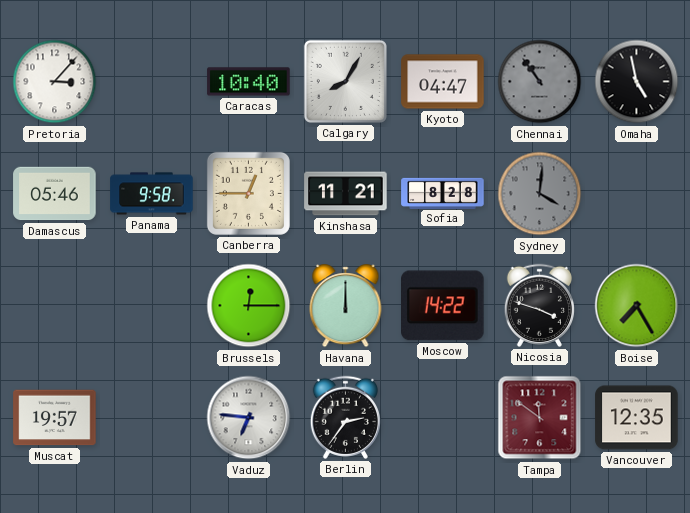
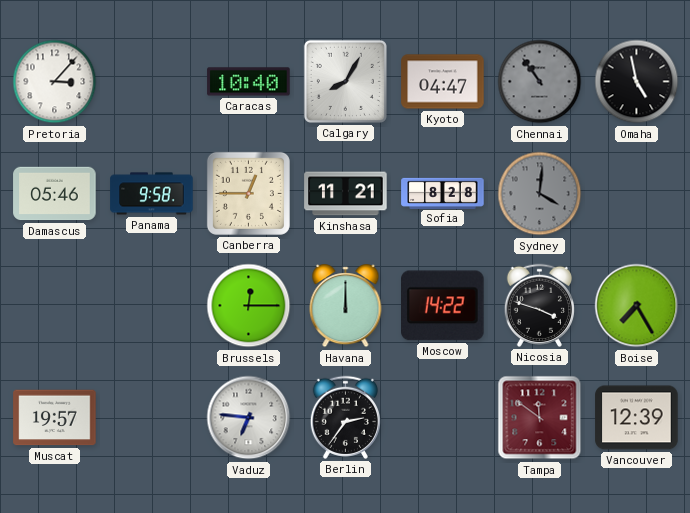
Vancouver: 12:35 -> 12:39
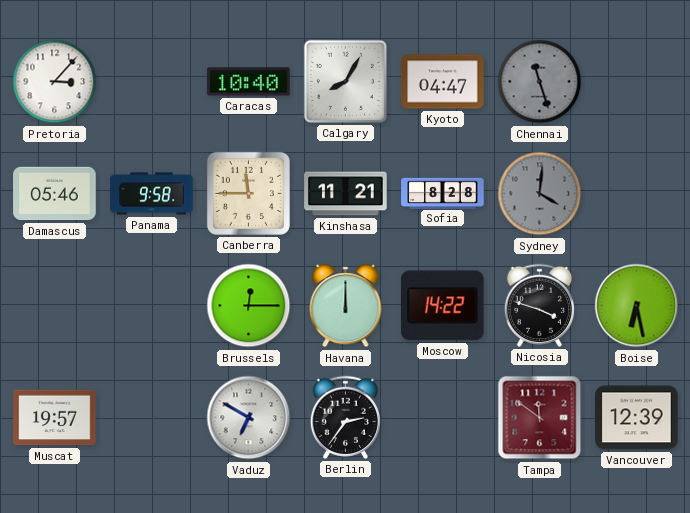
Chennai: 10:54 -> 11:27
Omaha: 4:58 -> none
Canberra: 12:45 -> 11:45
Boise: 7:25 -> 6:28
Vaduz: 6:46 -> 6:50
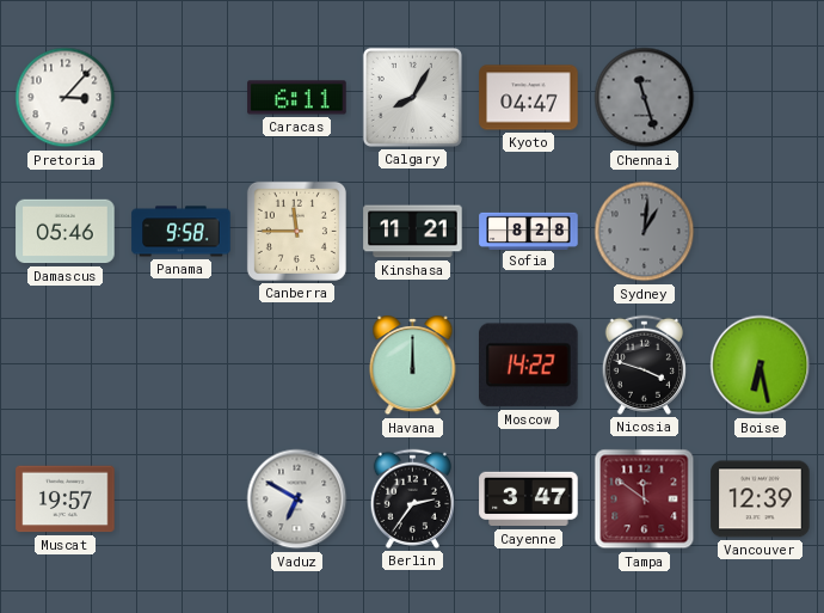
Caracas: 10:40 -> 6:11
Sydney: 4:01 -> 1:01
Brussels: 12:15 -> none
Cayenne: none -> 3:47
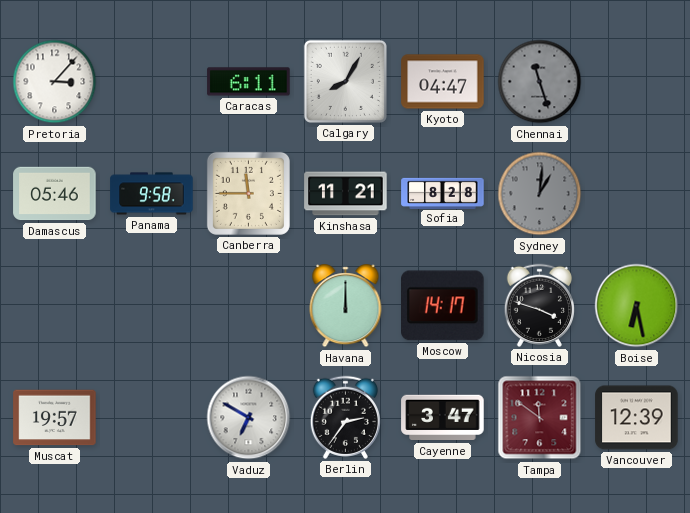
Moscow: 14:22 -> 14:17
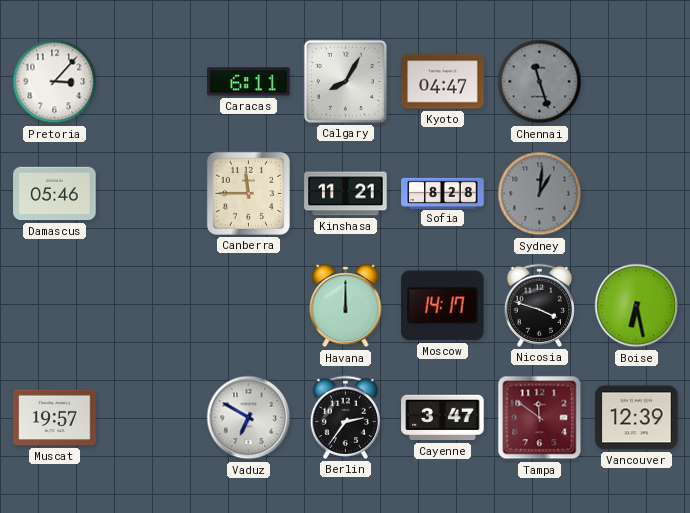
Panama: 9:58 -> none
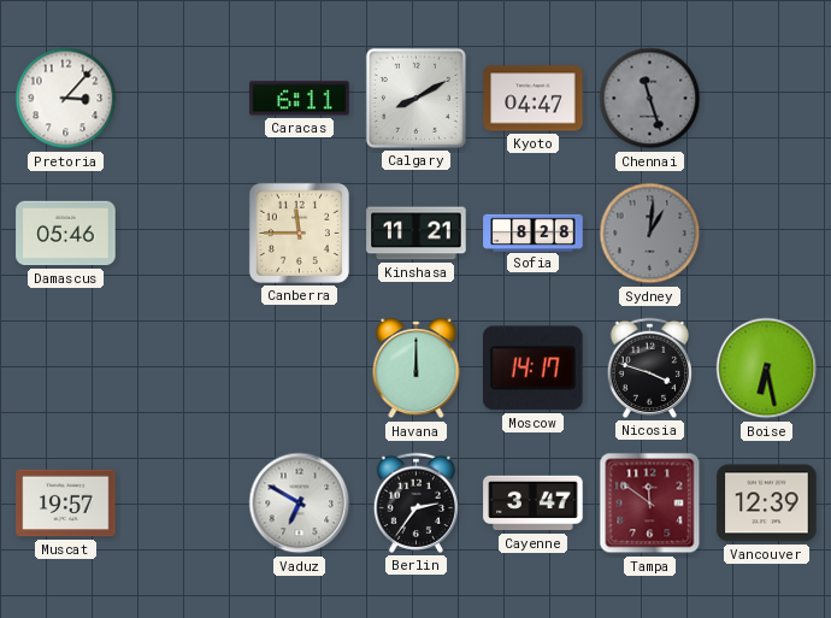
Calgary: 8:05 -> 8:10
